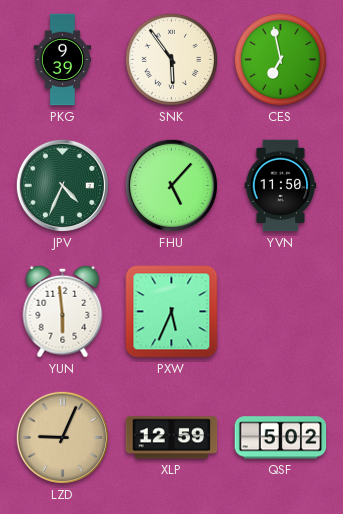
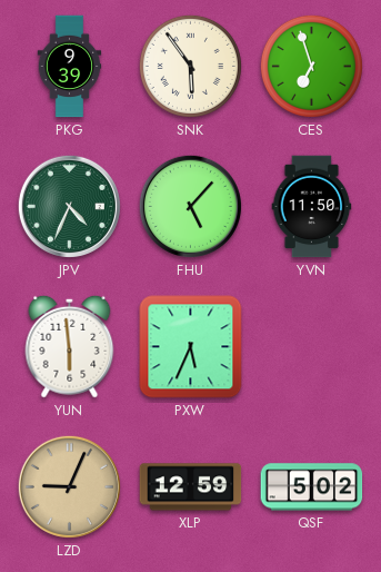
CES: 6:58 -> 6:57
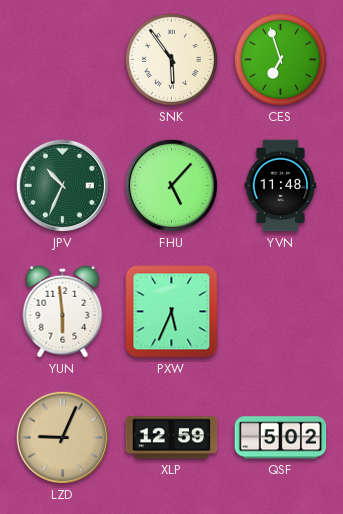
PKG: 9:39 -> none
JPV: 4:34 -> 10:34
YVN: 11:50 -> 11:48
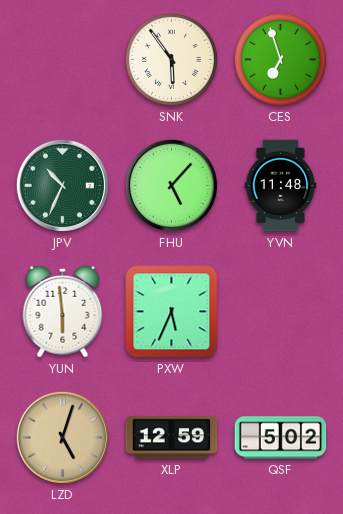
LZD: 9:04 -> 5:03
